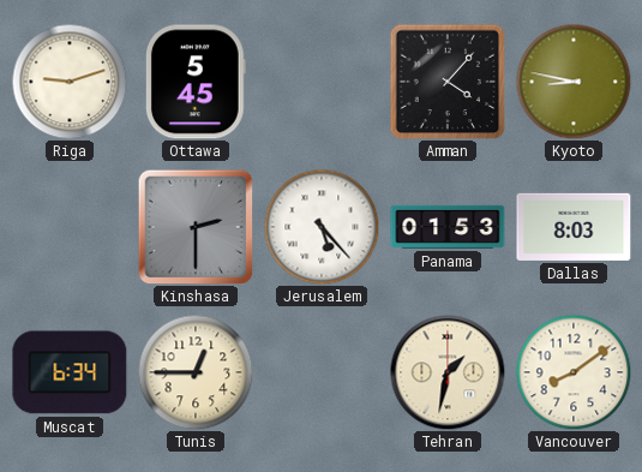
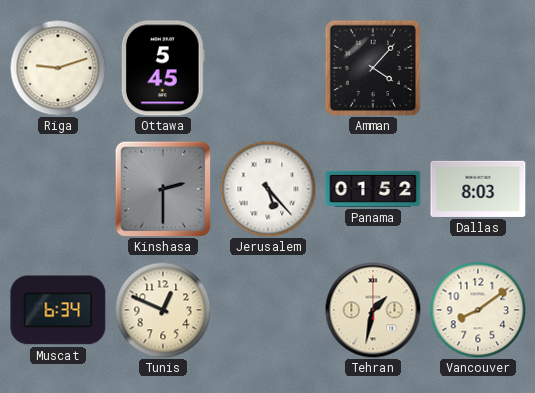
Kyoto: 8:47 -> none
Panama: 01:53 -> 01:52
Tunis: 12:45 -> 12:49
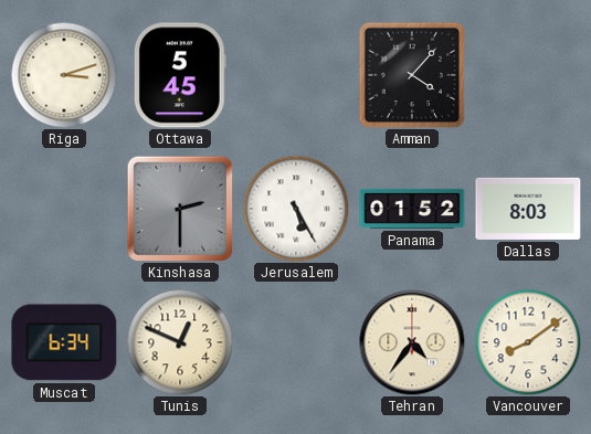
Riga: 9:12 -> 3:12
Jerusalem: 5:23 -> 5:25
Tehran: 1:32 -> 4:36
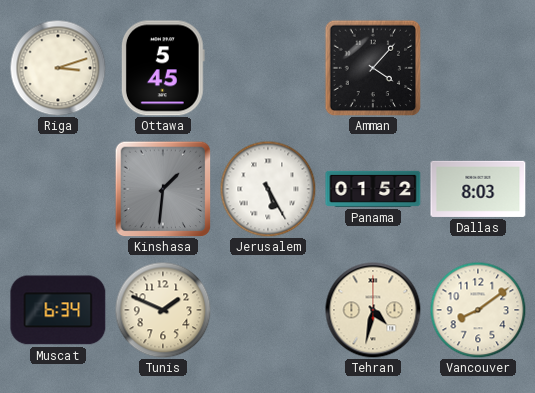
Kinshasa: 2:30 -> 1:31
Tunis: 12:49 -> 1:49
Tehran: 4:36 -> 4:32
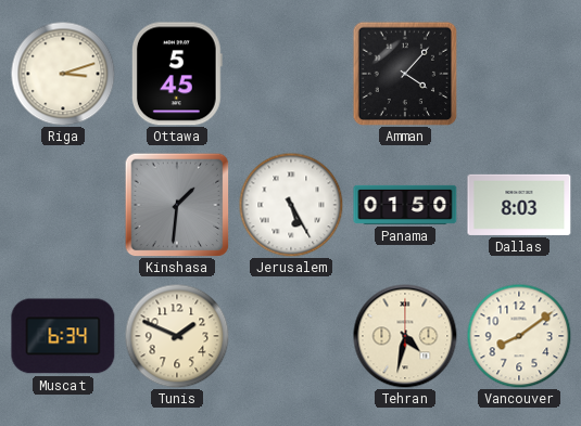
Panama: 01:52 -> 01:50
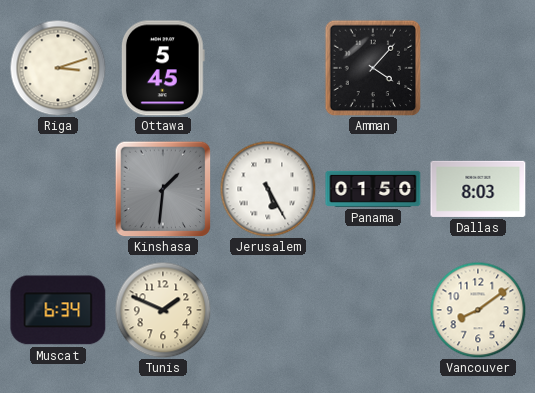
Tehran: 4:32 -> none
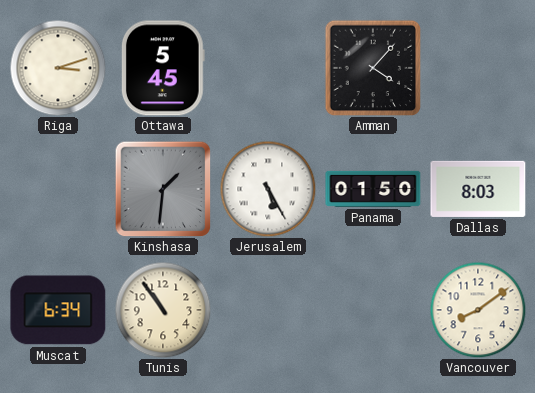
Tunis: 1:49 -> 10:54
